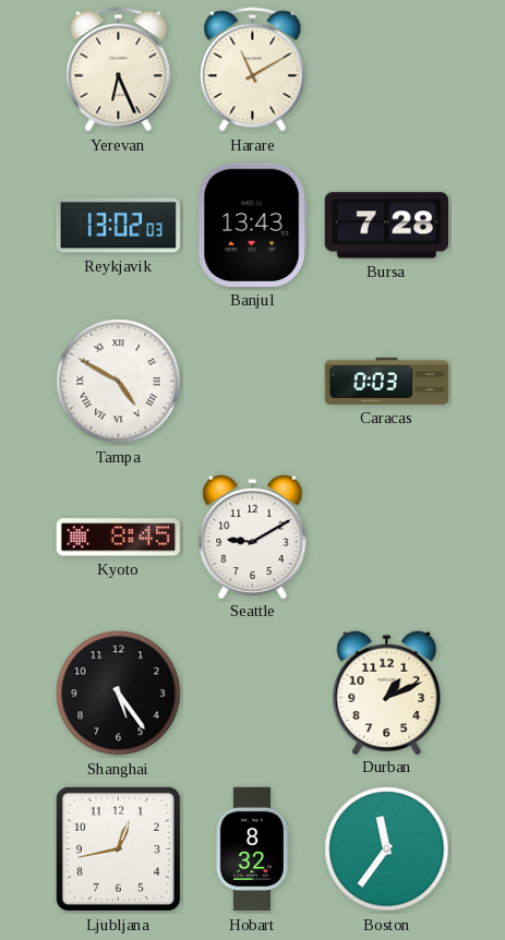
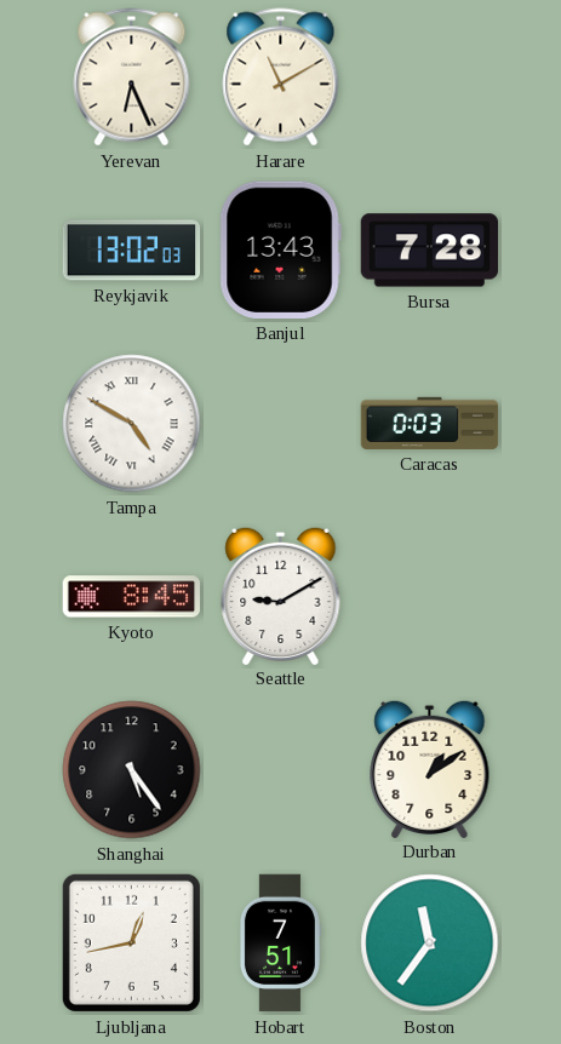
Durban: 1:11 -> 1:09
Hobart: 8:32 -> 7:51
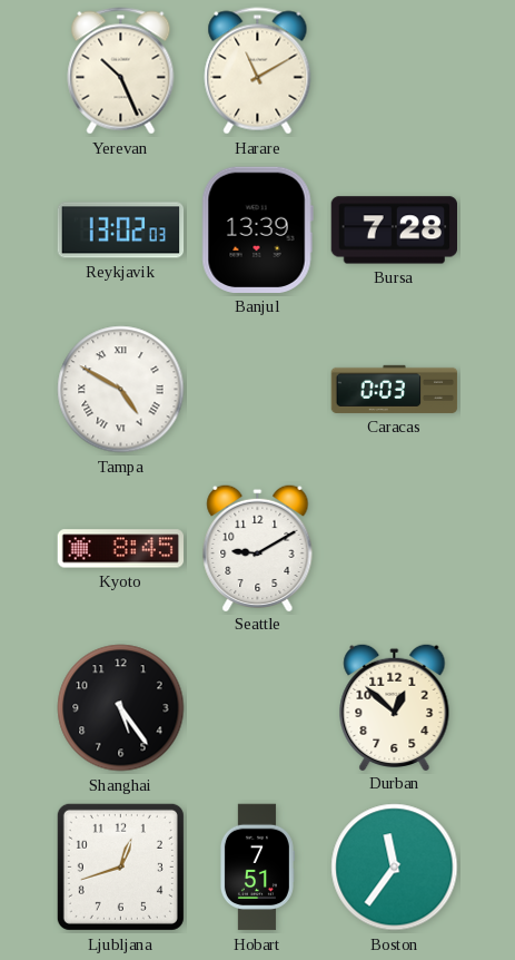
Yerevan: 6:26 -> 10:26
Banjul: 13:43 -> 13:39
Durban: 1:09 -> 12:52
Ljubljana: 12:43 -> 12:42
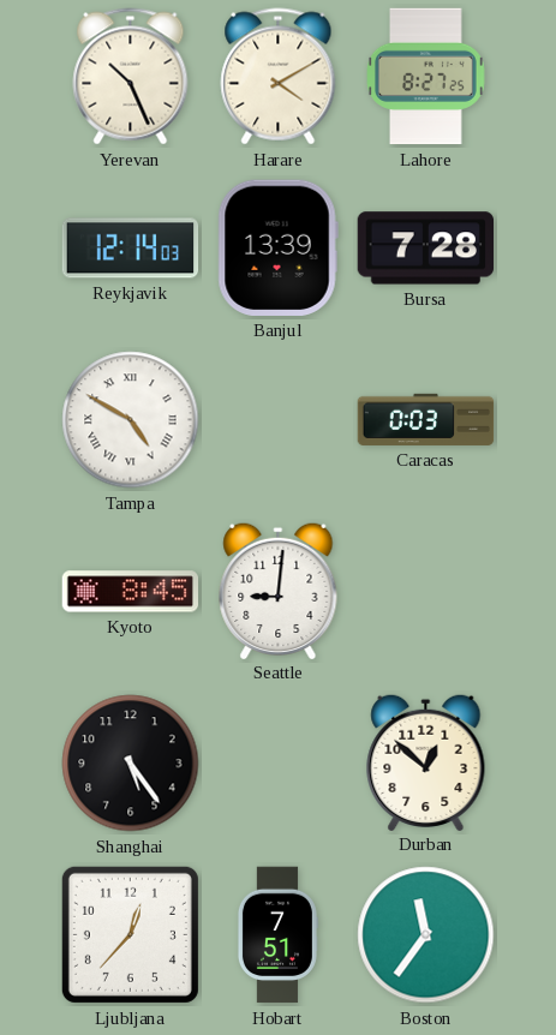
Harare: 11:10 -> 4:10
Lahore: none -> 8:27
Reykjavik: 13:02 -> 12:14
Seattle: 9:10 -> 9:01
Ljubljana: 12:42 -> 12:37
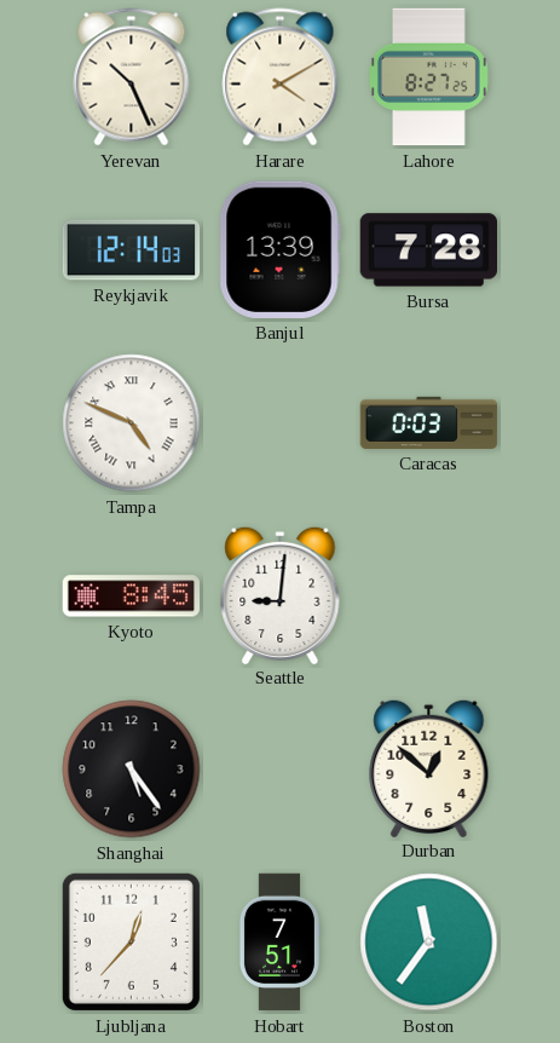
Tampa: 4:50 -> 4:49
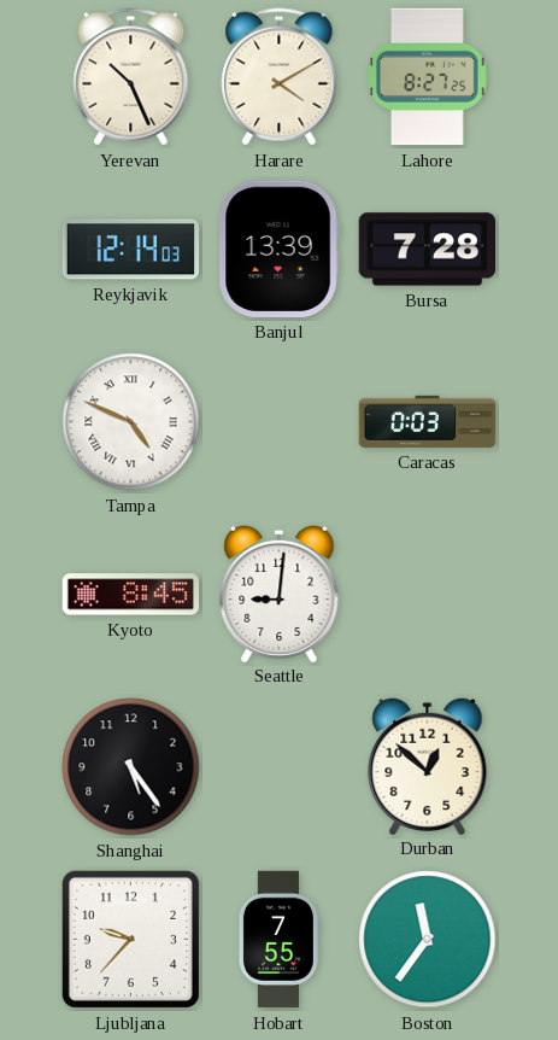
Ljubljana: 12:37 -> 9:37
Hobart: 7:51 -> 7:55
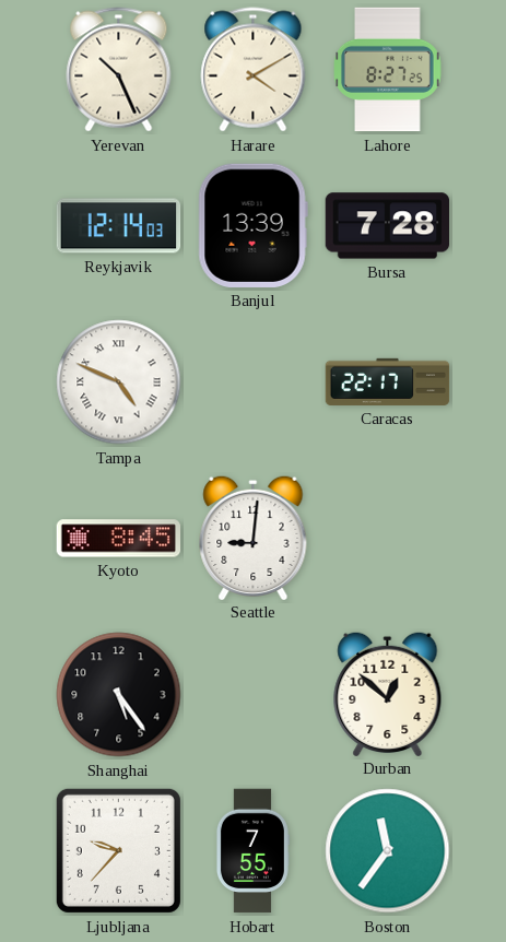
Caracas: 0:03 -> 22:17
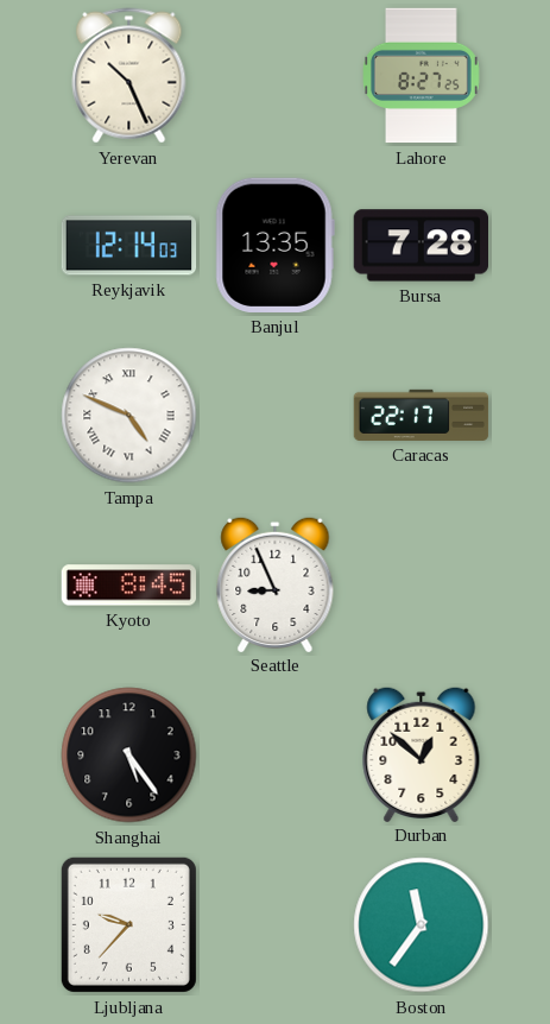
Harare: 4:10 -> none
Banjul: 13:39 -> 13:35
Seattle: 9:01 -> 8:56
Hobart: 7:55 -> none
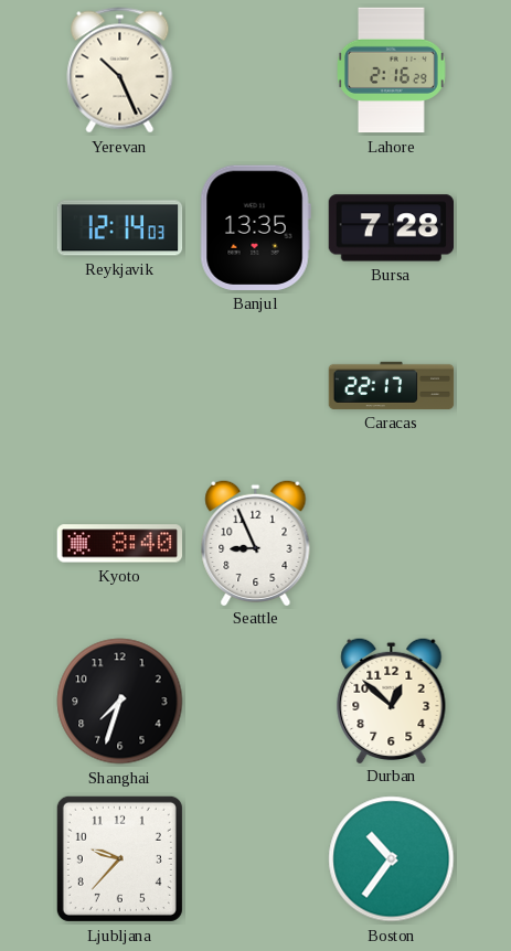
Lahore: 8:27 -> 2:16
Tampa: 4:49 -> none
Kyoto: 8:45 -> 8:40
Shanghai: 5:24 -> 7:33
Boston: 11:36 -> 10:36
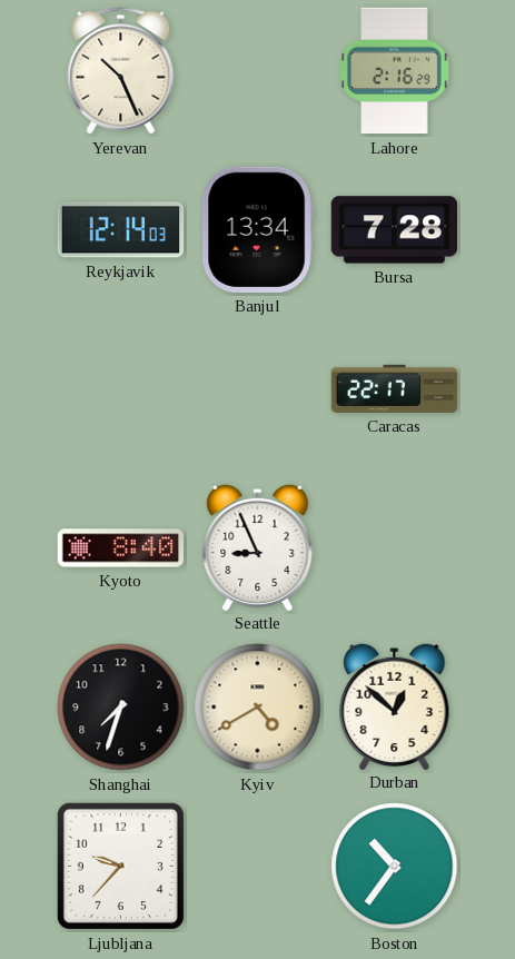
Banjul: 13:35 -> 13:34
Kyiv: none -> 4:40
